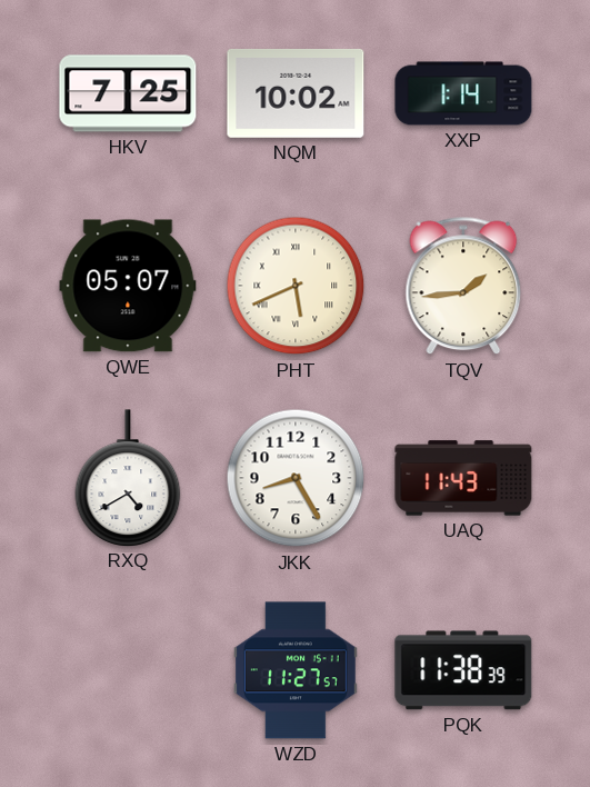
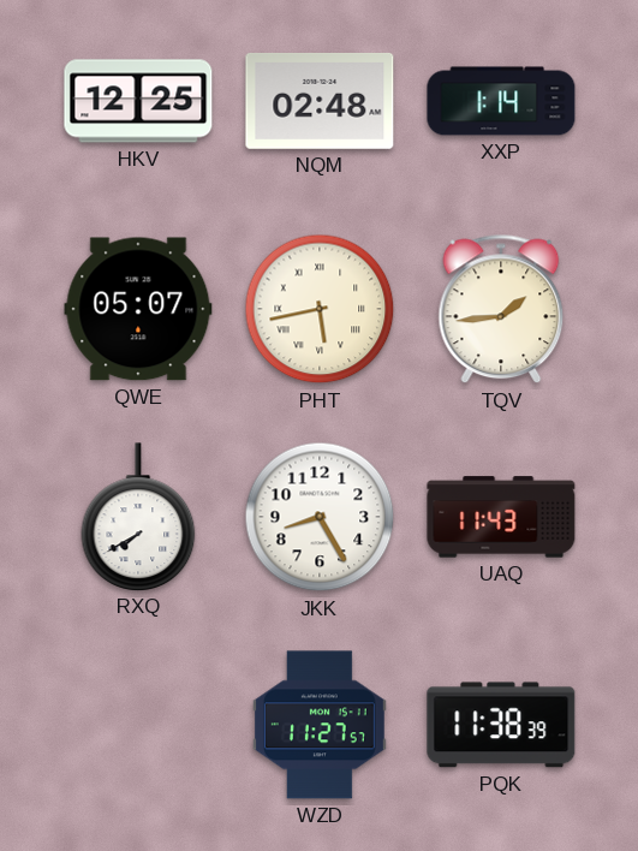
HKV: 7:25 -> 12:25
NQM: 10:02 -> 02:48
PHT: 5:41 -> 5:43
RXQ: 4:40 -> 7:40
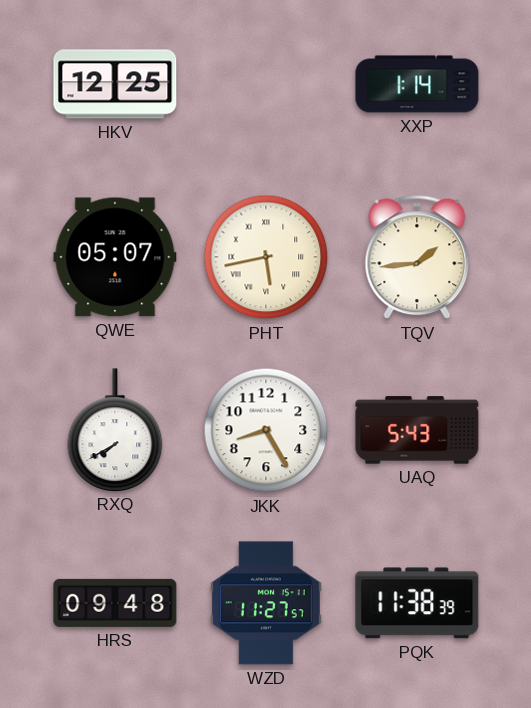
NQM: 02:48 -> none
UAQ: 11:43 -> 5:43
HRS: none -> 09:48
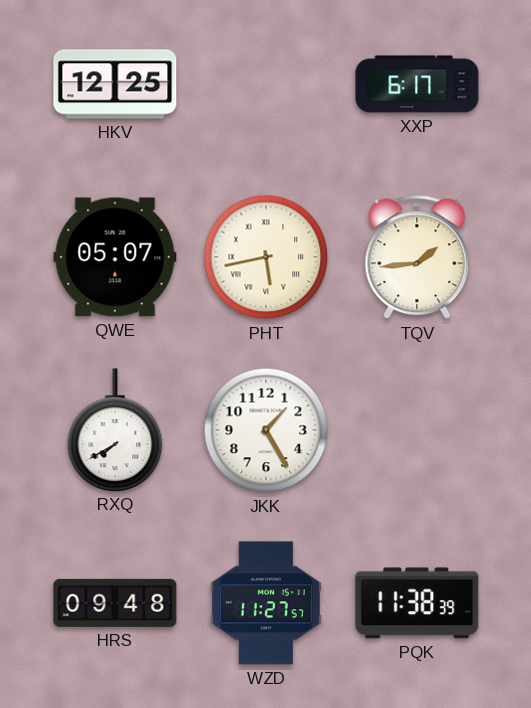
XXP: 1:14 -> 6:17
JKK: 8:25 -> 1:25
UAQ: 5:43 -> none
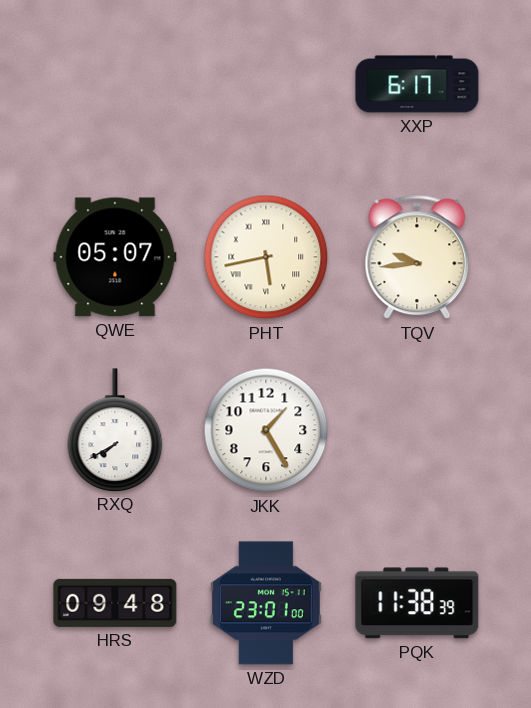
HKV: 12:25 -> none
TQV: 1:44 -> 9:44
WZD: 11:27 -> 23:01
